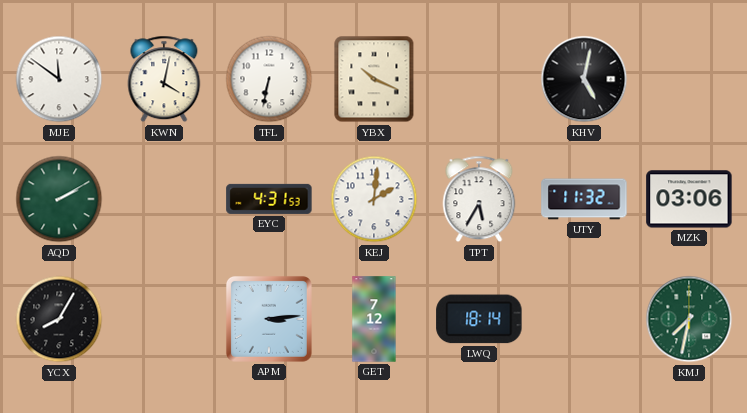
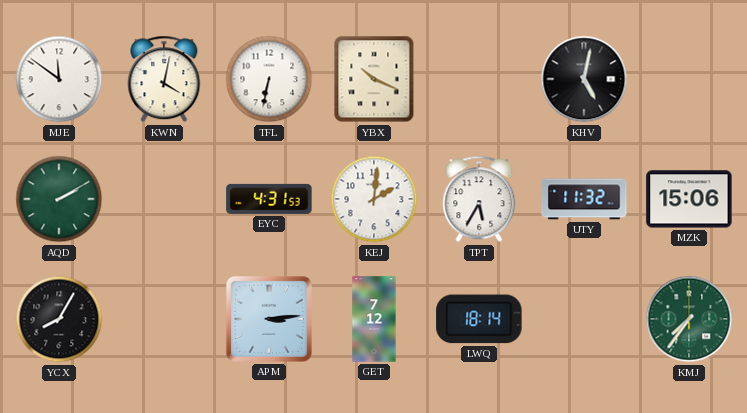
MZK: 03:06 -> 15:06
KMJ: 7:32 -> 7:36
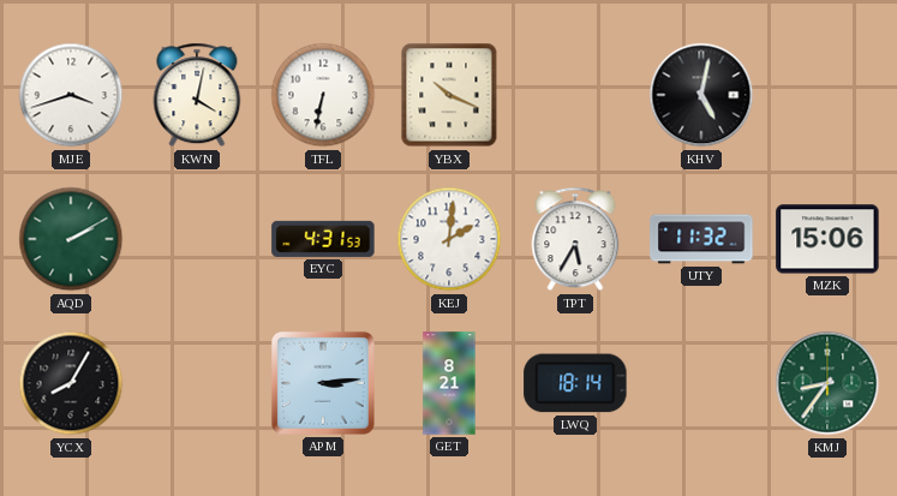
MJE: 11:51 -> 3:42
GET: 7:12 -> 8:21
KMJ: 7:36 -> 8:36
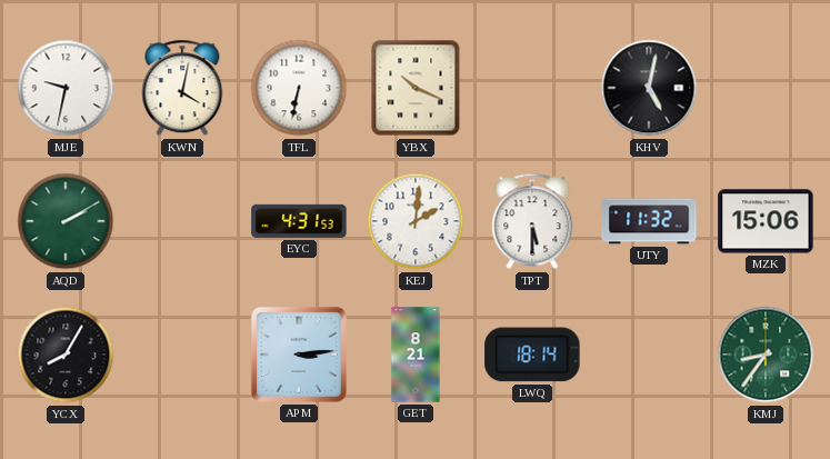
MJE: 3:42 -> 9:32
TPT: 5:35 -> 5:30
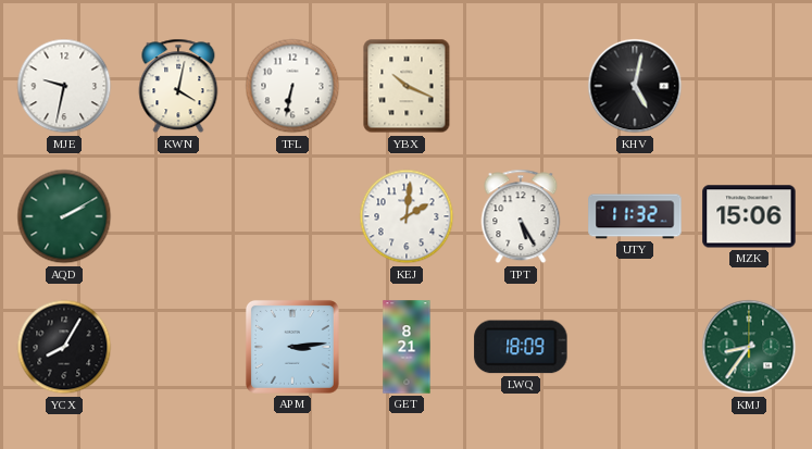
EYC: 4:31 -> none
TPT: 5:30 -> 5:25
LWQ: 18:14 -> 18:09
